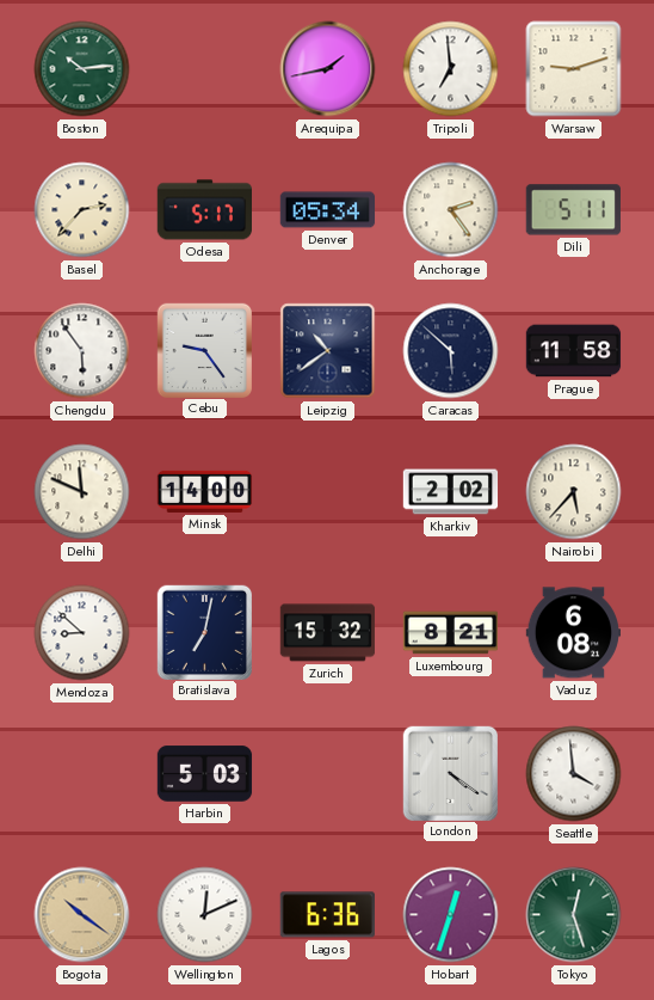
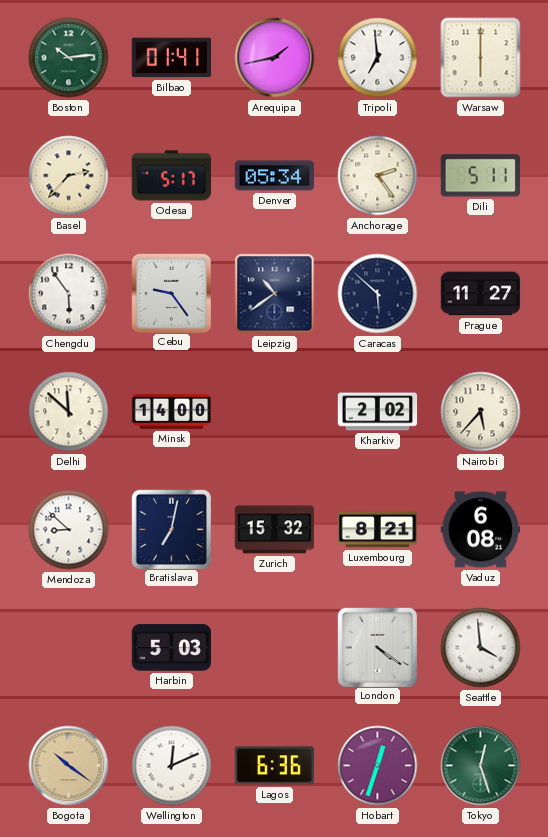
Bilbao: none -> 01:41
Warsaw: 9:12 -> 6:00
Prague: 11:58 -> 11:27
Delhi: 11:49 -> 11:52
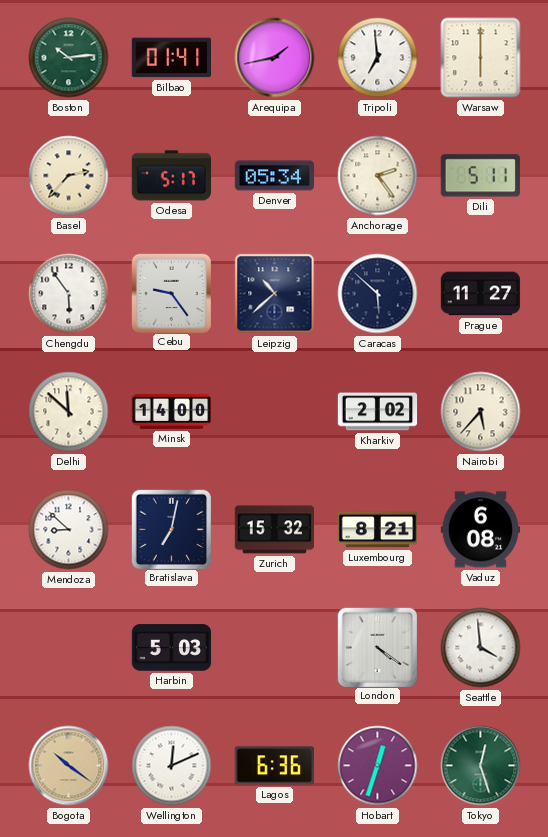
Leipzig: 10:39 -> 10:38
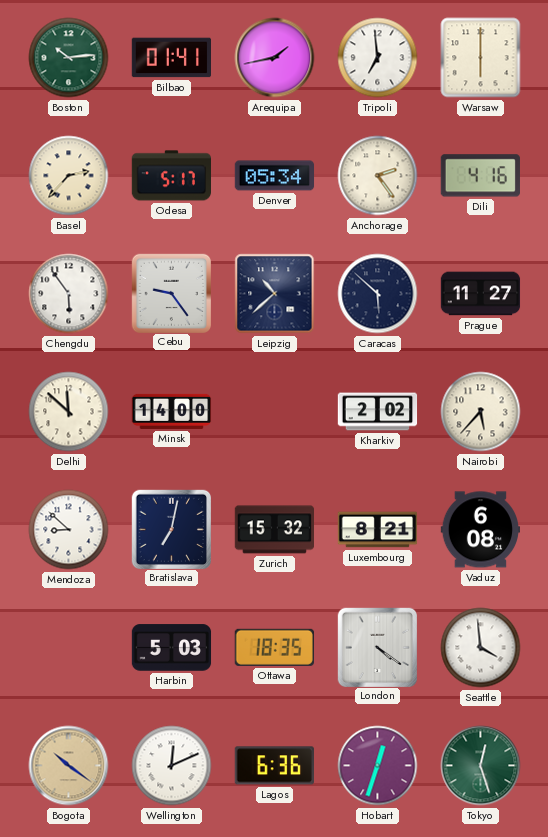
Dili: 5:11 -> 4:16
Ottawa: none -> 18:35
